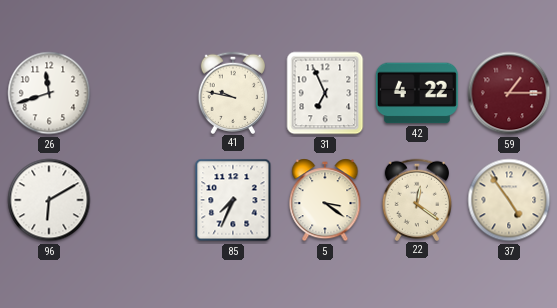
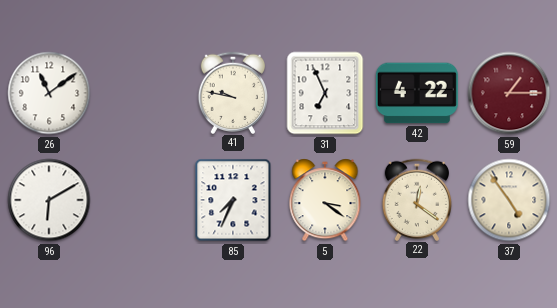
26: 11:42 -> 11:09
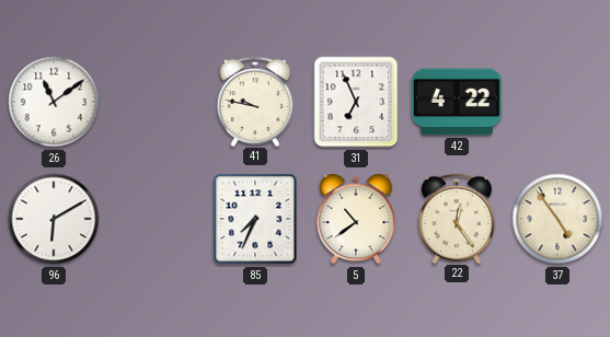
59: 1:15 -> none
5: 3:21 -> 10:39
22: 12:21 -> 12:24
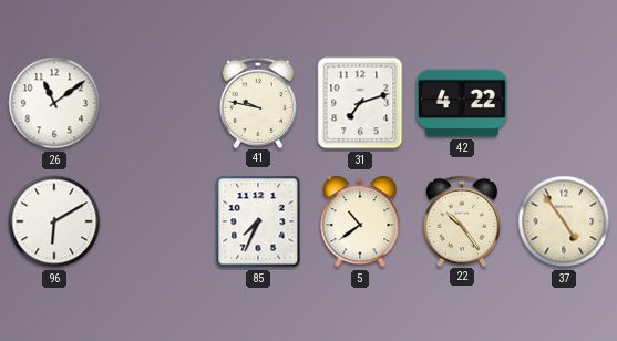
31: 6:56 -> 7:12
22: 12:24 -> 10:24
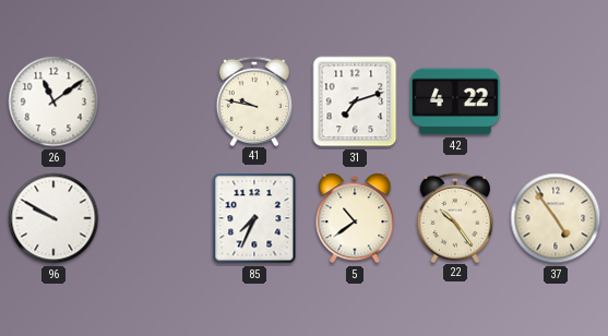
96: 6:10 -> 9:50
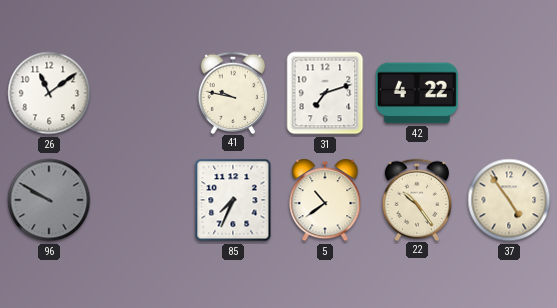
96 dial: white -> grey
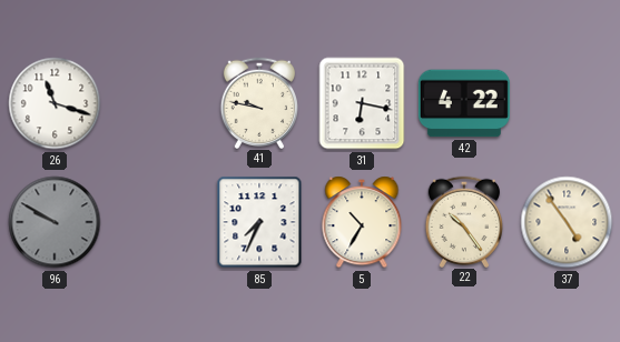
26: 11:09 -> 11:18
31: 7:12 -> 6:17
5: 10:39 -> 10:35
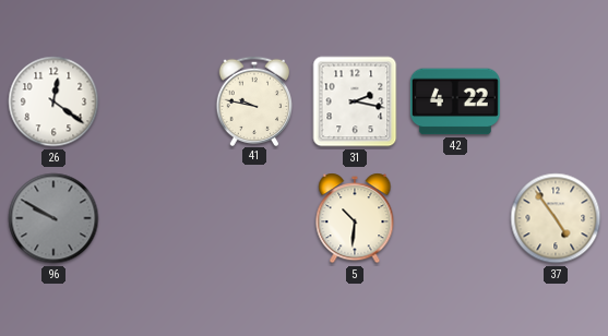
26: 11:18 -> 12:21
31: 6:17 -> 2:17
85: 7:34 -> none
5: 10:35 -> 10:31
22: 10:24 -> none
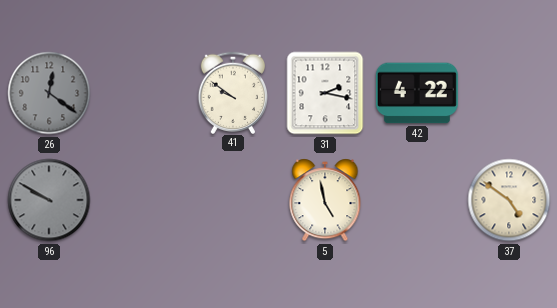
26 dial: white -> grey
41: 9:47 -> 9:51
5: 10:31 -> 4:58
37: 4:54 -> 4:51
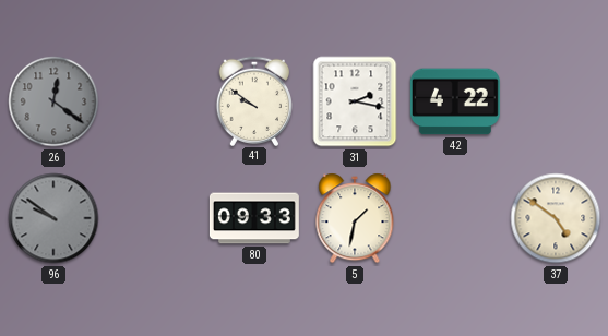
96: 9:50 -> 9:51
80: none -> 09:33
5: 4:58 -> 1:32
